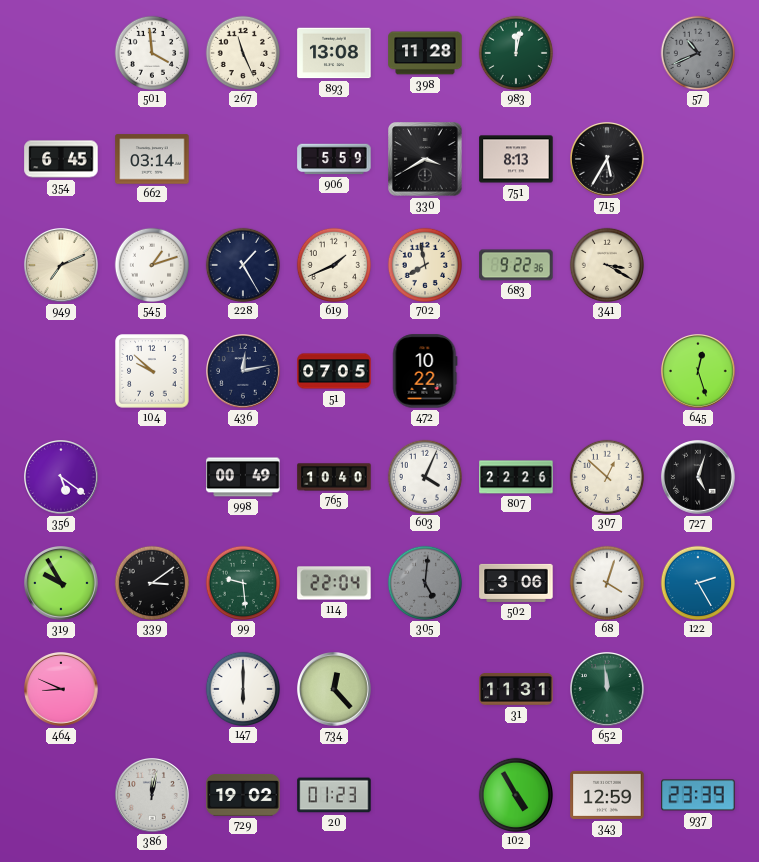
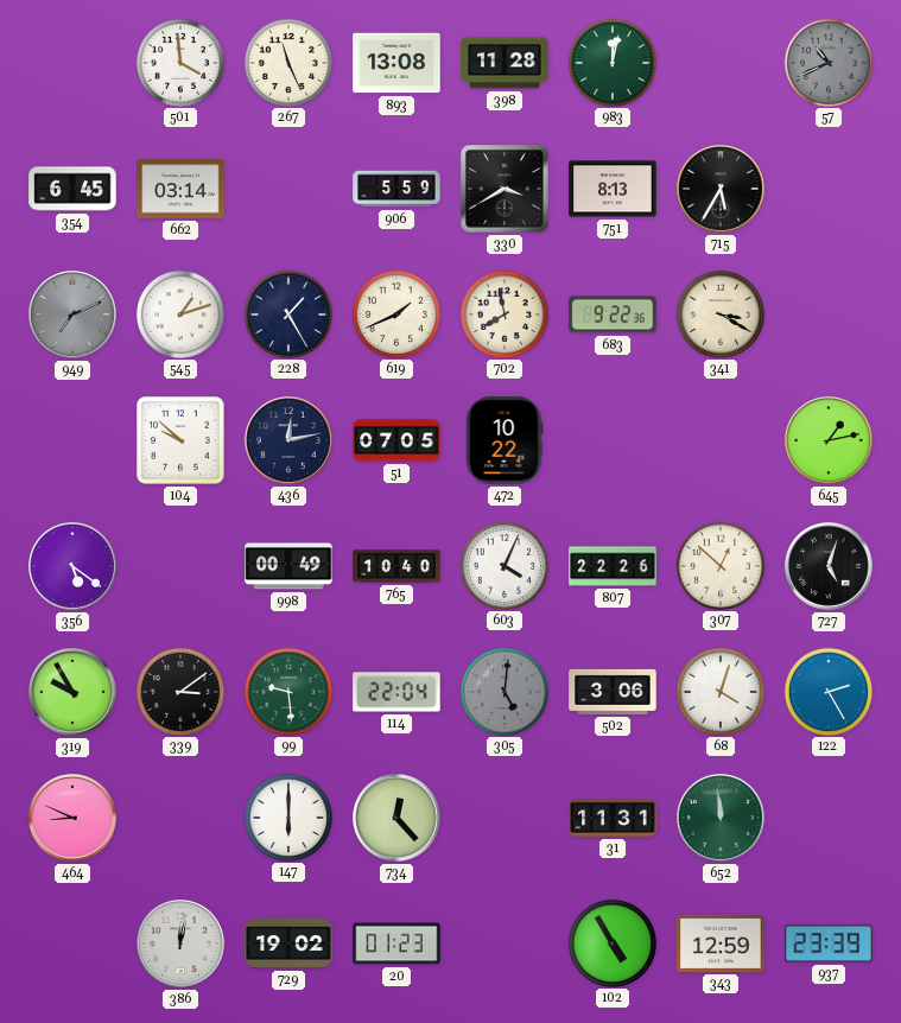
949 dial: cream -> grey
645: 12:27 -> 1:13
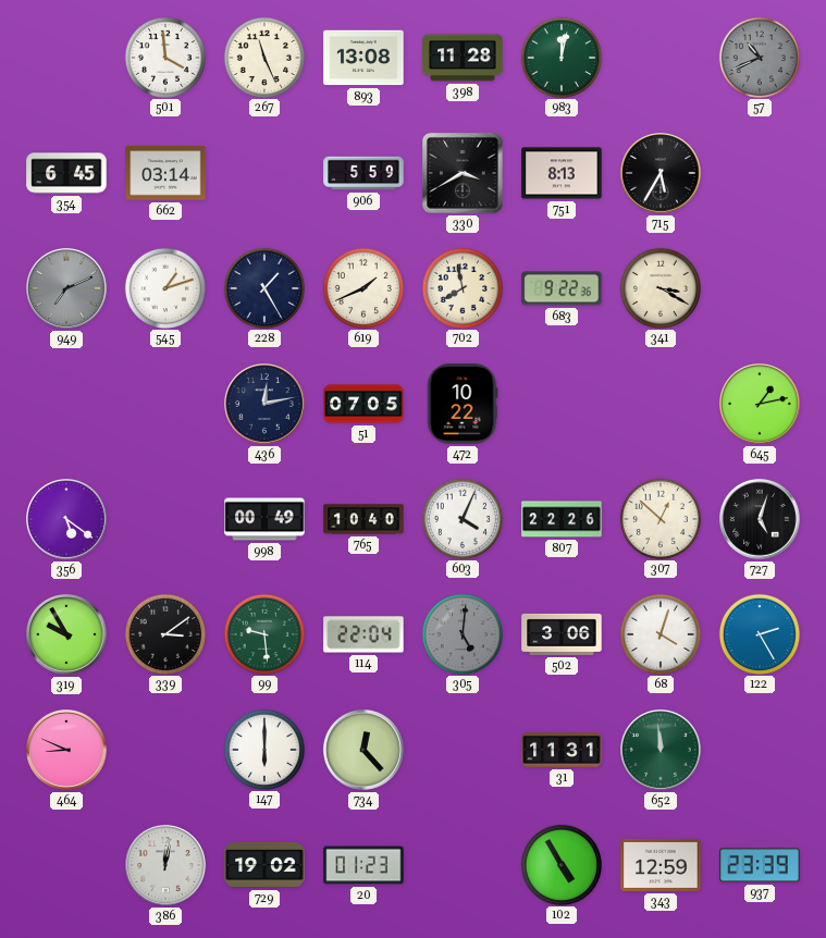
104: 9:52 -> none
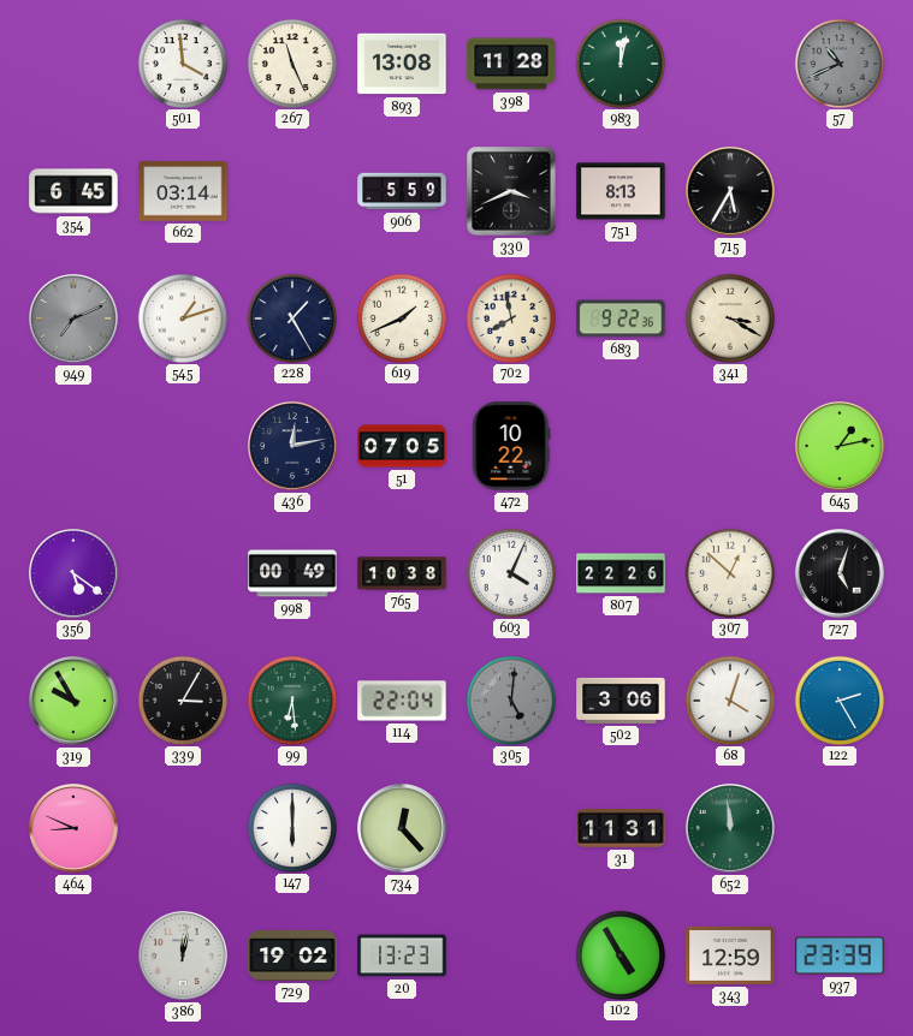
330: 3:40 -> 3:41
765: 10:40 -> 10:38
339: 3:09 -> 3:05
99: 9:29 -> 6:29
20: 01:23 -> 13:23
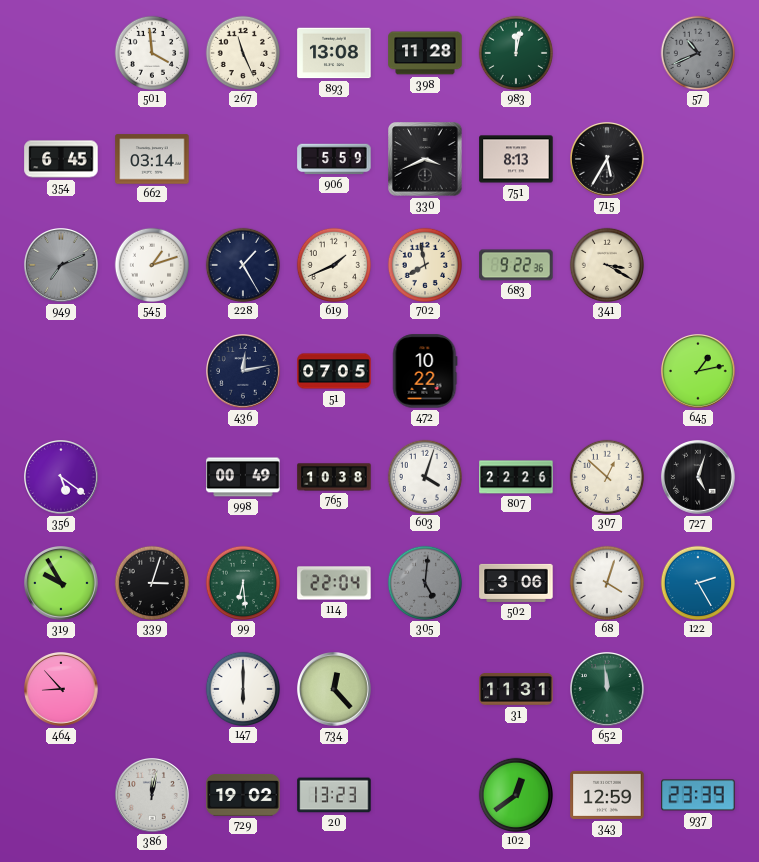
603: 4:04 -> 4:03
339: 3:05 -> 3:03
464: 8:49 -> 8:53
102: 4:55 -> 12:39
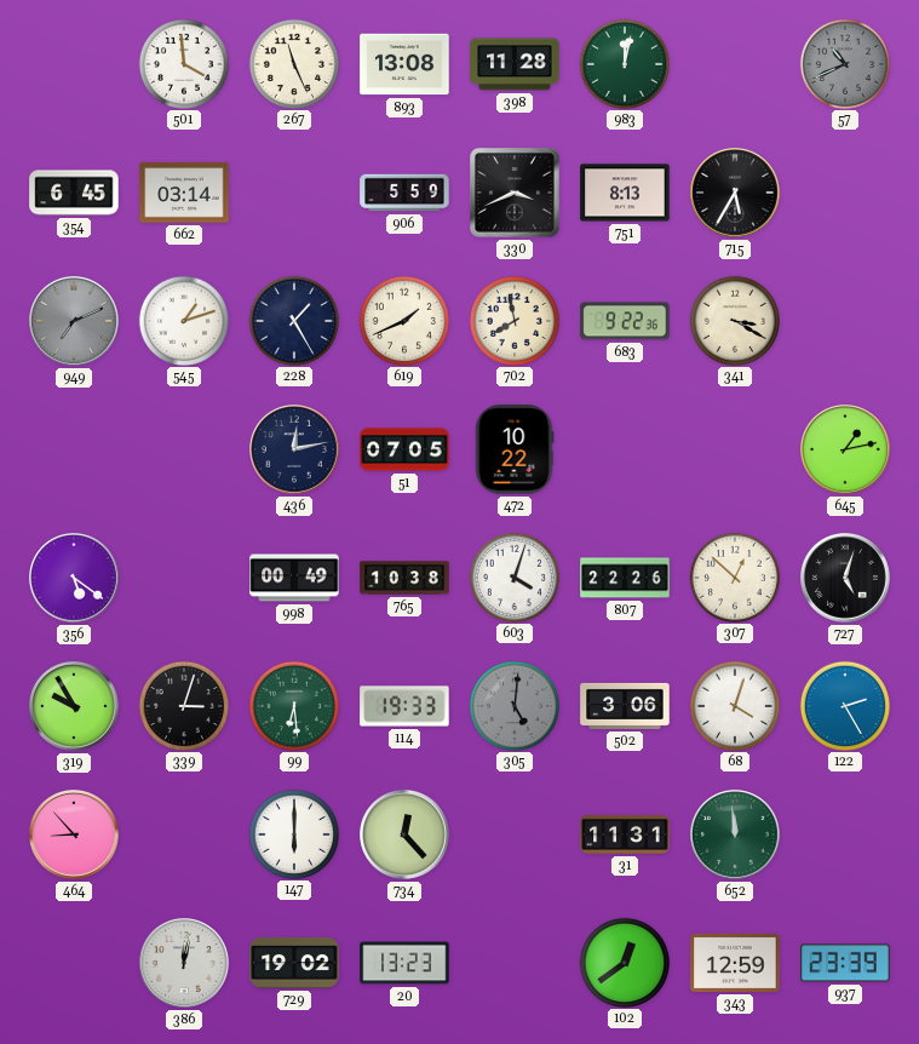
114: 22:04 -> 19:33
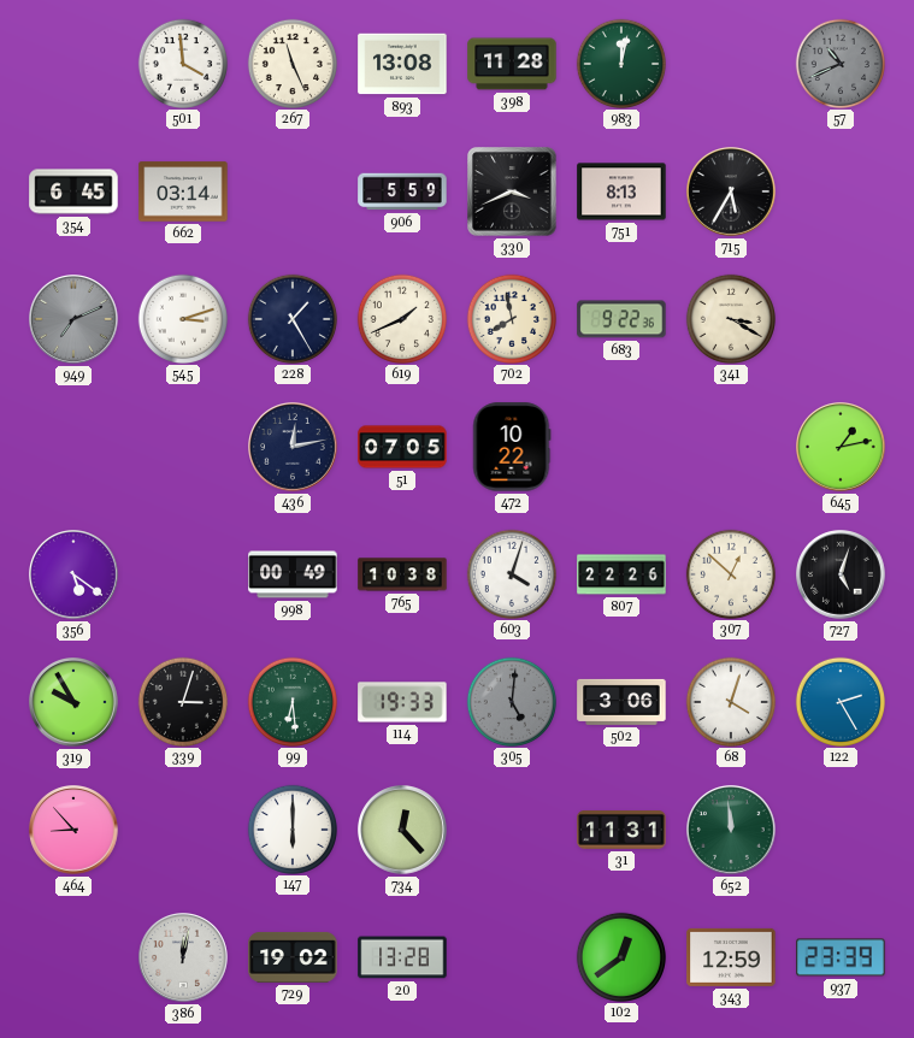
545: 1:12 -> 3:12
20: 13:23 -> 13:28
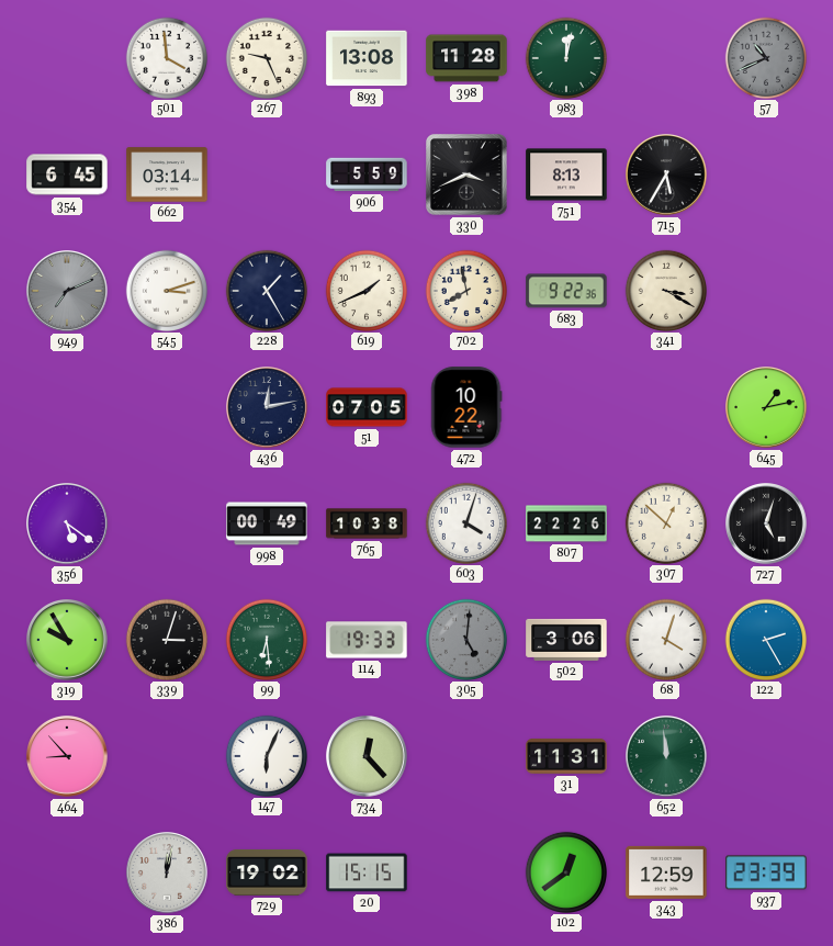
267: 11:26 -> 9:26
147: 6:00 -> 6:04
20: 13:28 -> 15:15
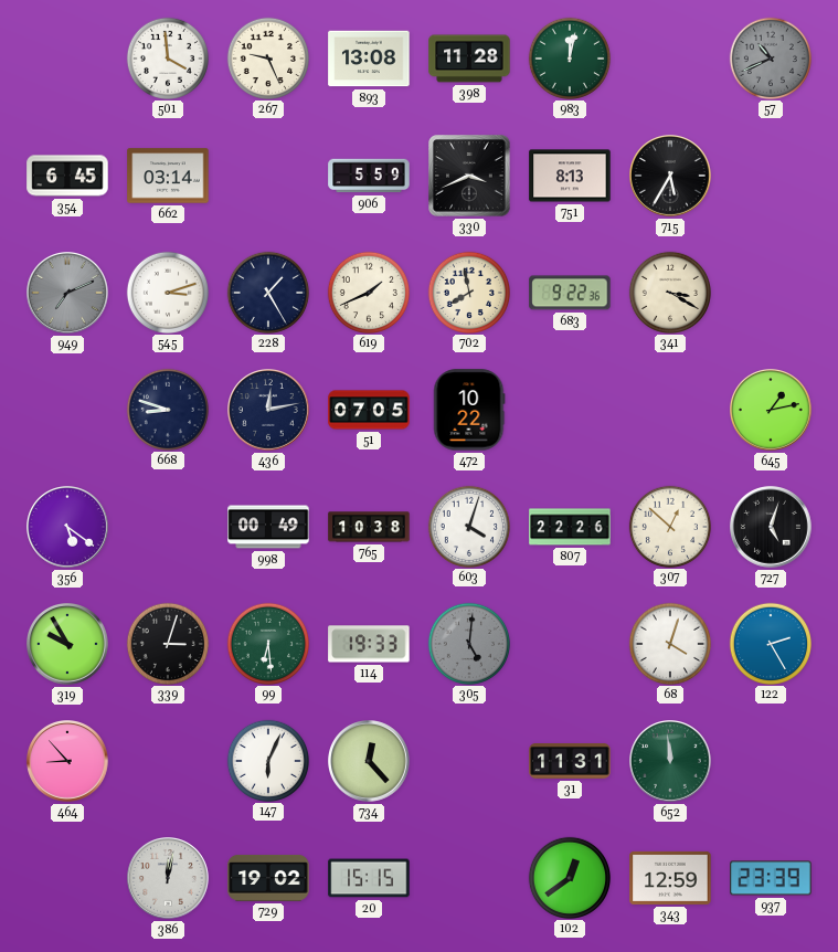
668: none -> 8:48
502: 3:06 -> none
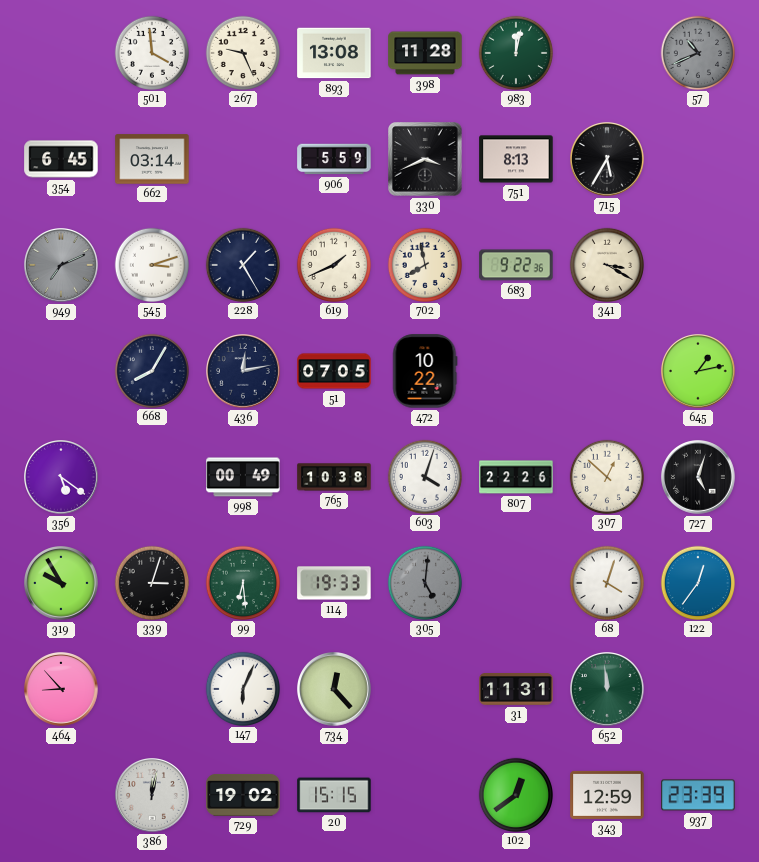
668: 8:48 -> 8:05
122: 2:25 -> 12:36
